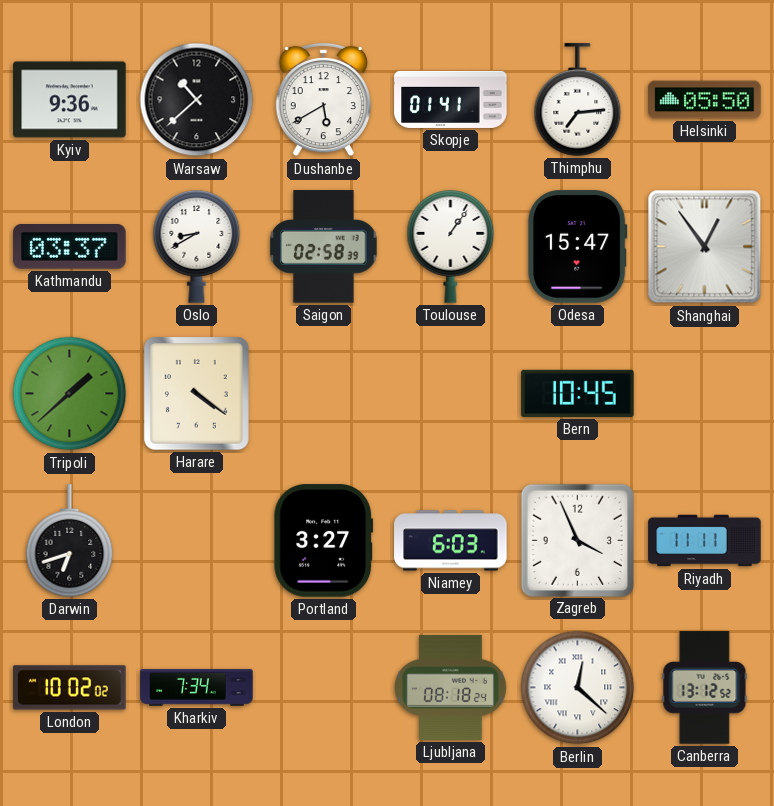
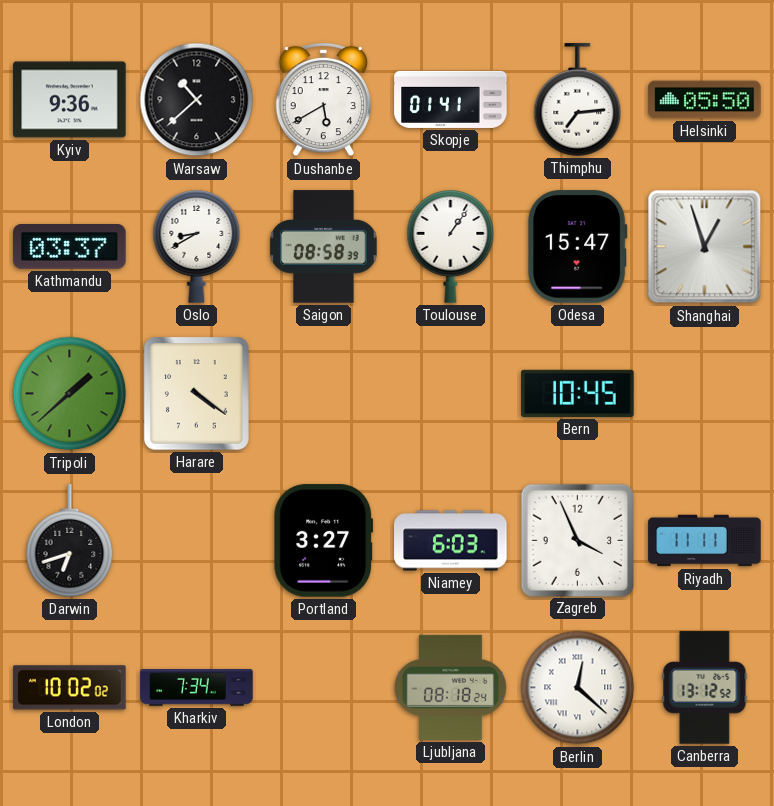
Saigon: 02:58 -> 08:58
Shanghai: 12:54 -> 12:57
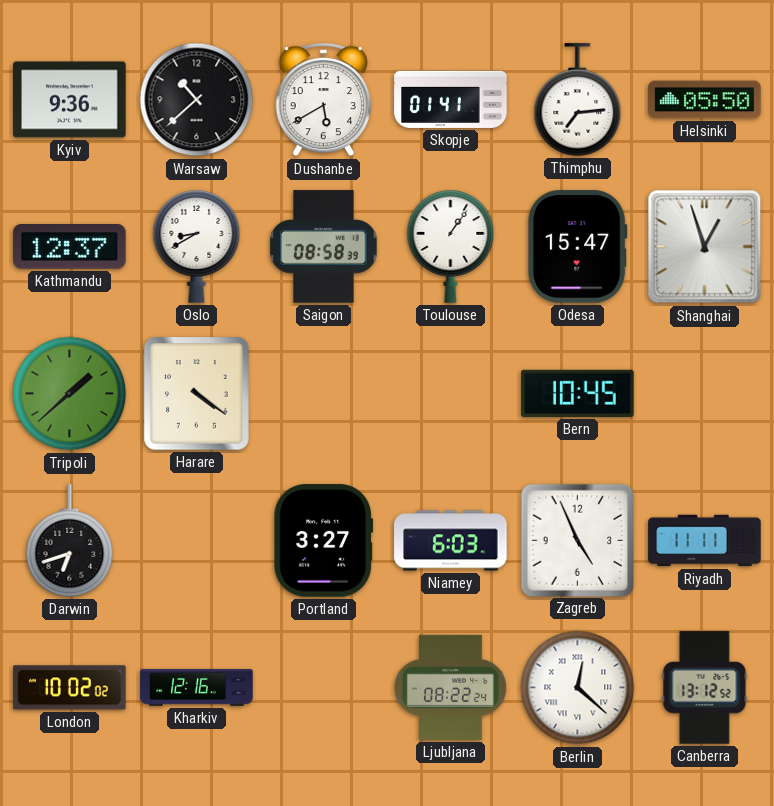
Kathmandu: 03:37 -> 12:37
Zagreb: 3:56 -> 4:56
Kharkiv: 7:34 -> 12:16
Ljubljana: 08:18 -> 08:22
